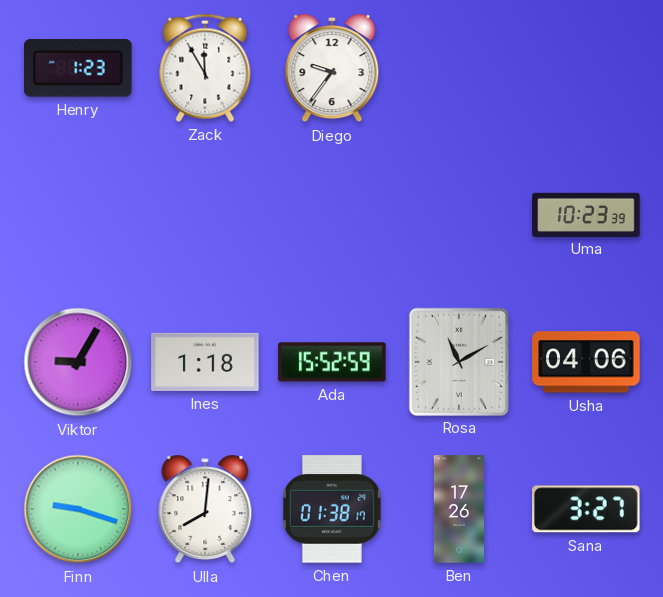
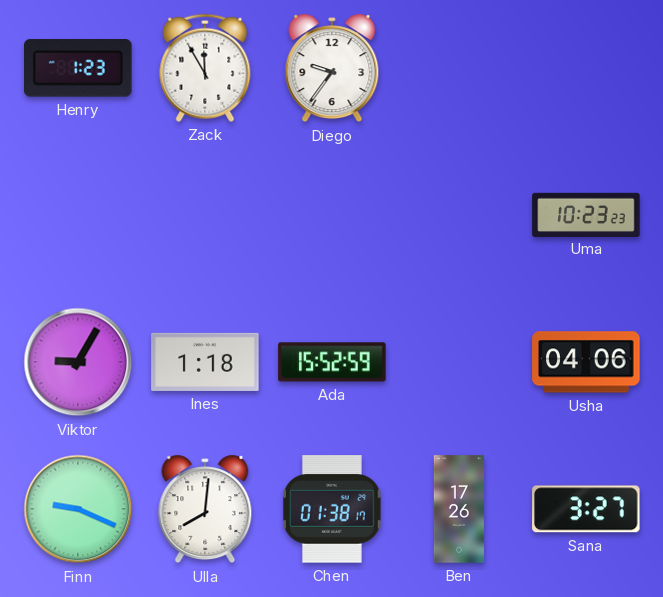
Uma: 10:23:39 -> 10:23:23
Rosa: 11:10 -> none
Finn: 9:18 -> 9:19
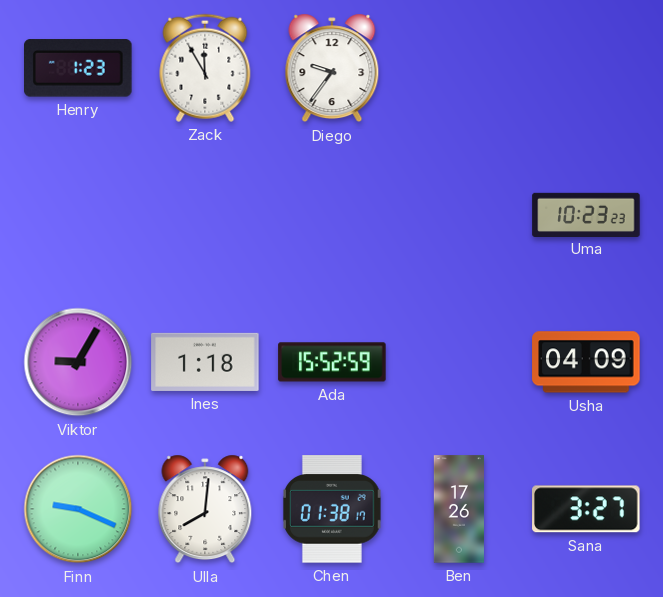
Usha: 04:06 -> 04:09
